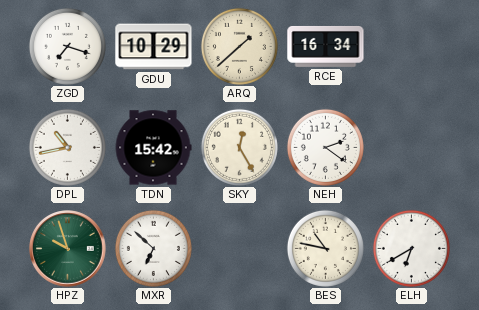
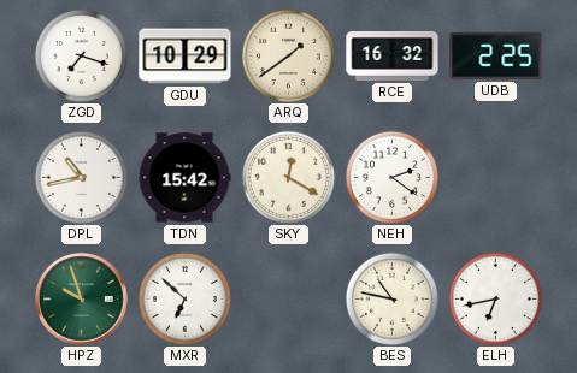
ARQ: 1:38 -> 1:39
RCE: 16:34 -> 16:32
UDB: none -> 2:25
SKY: 12:25 -> 12:20
ELH: 6:40 -> 6:43
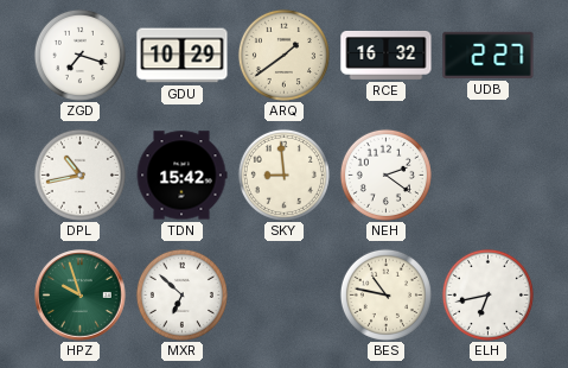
UDB: 2:25 -> 2:27
SKY: 12:20 -> 8:59
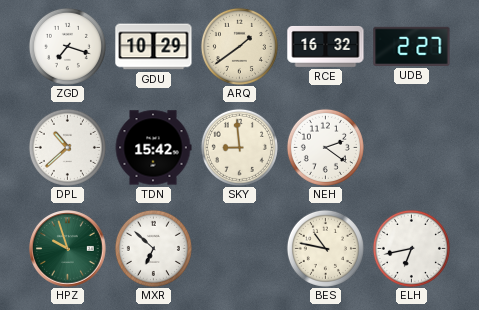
DPL: 10:43 -> 10:38
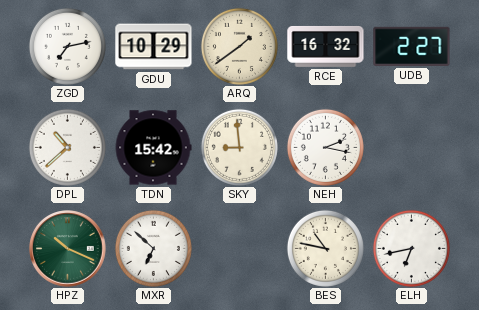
ZGD: 7:18 -> 7:13
NEH: 2:21 -> 2:17
HPZ: 9:57 -> 10:19
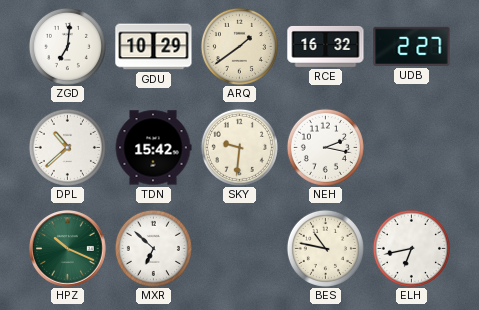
ZGD: 7:13 -> 7:01
SKY: 8:59 -> 9:31
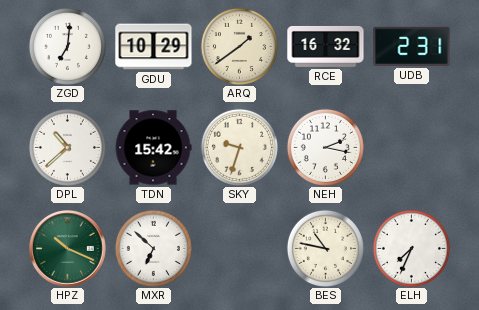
UDB: 2:27 -> 2:31
SKY: 9:31 -> 9:33
ELH: 6:43 -> 7:34
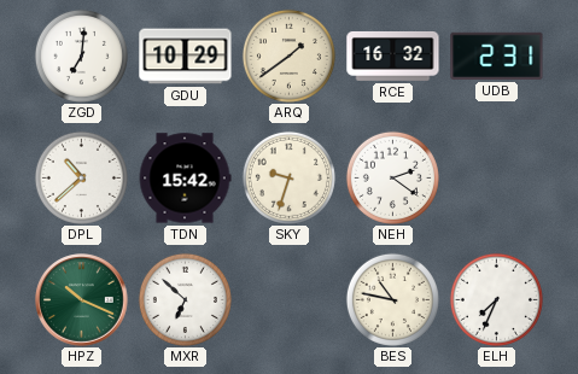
NEH: 2:17 -> 2:21
